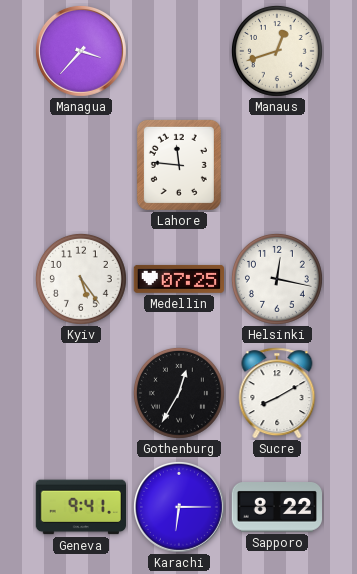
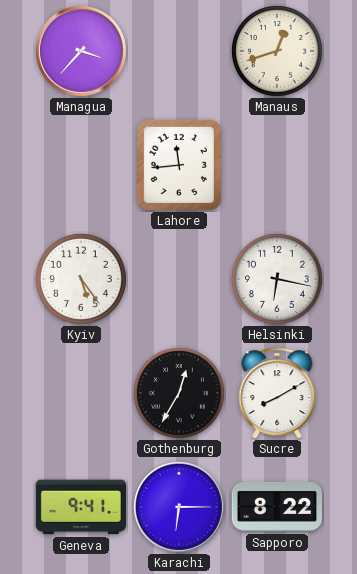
Lahore: 11:46 -> 11:44
Medellin: 07:25 -> none
Helsinki: 12:17 -> 6:17
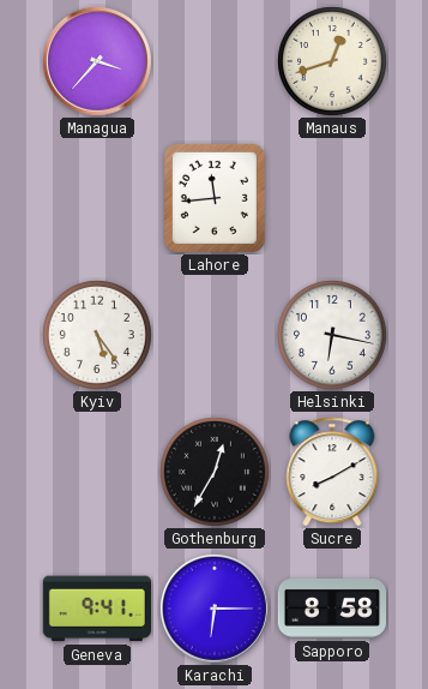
Sapporo: 8:22 -> 8:58
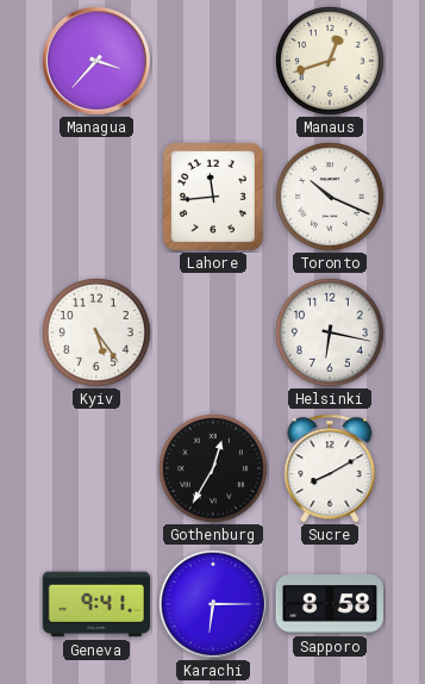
Toronto: none -> 10:19
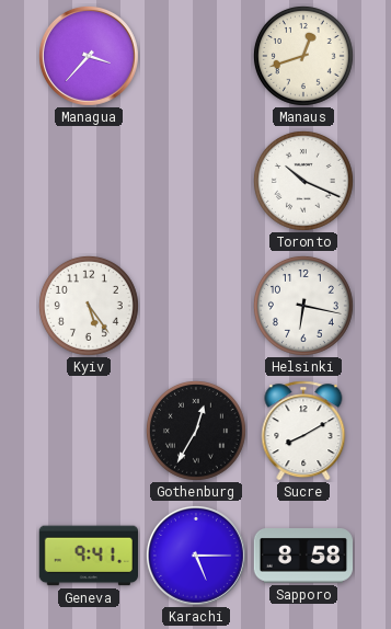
Lahore: 11:44 -> none
Karachi: 6:15 -> 5:15
